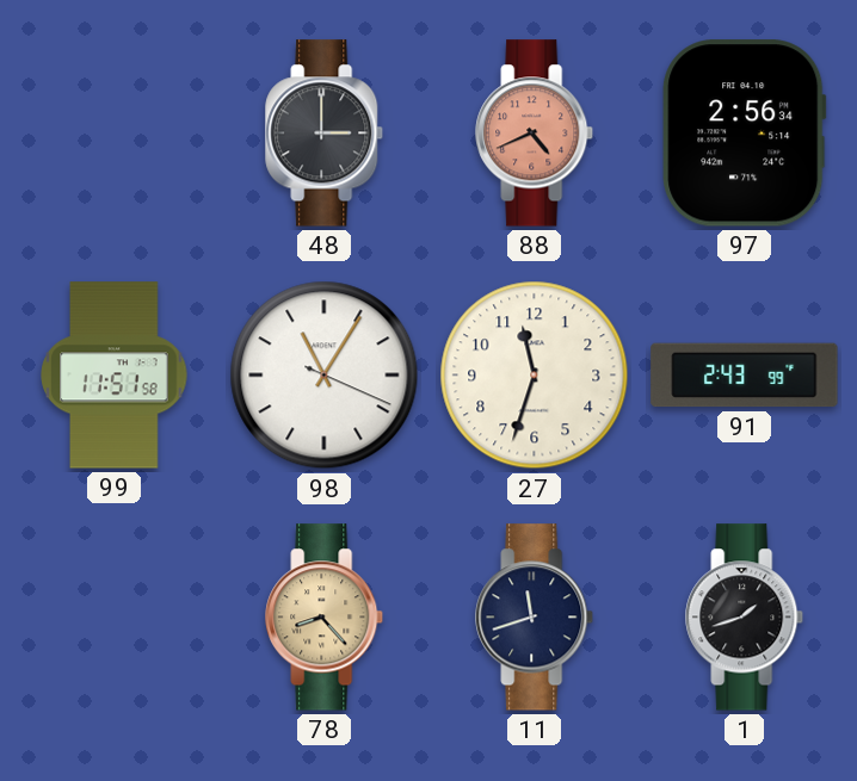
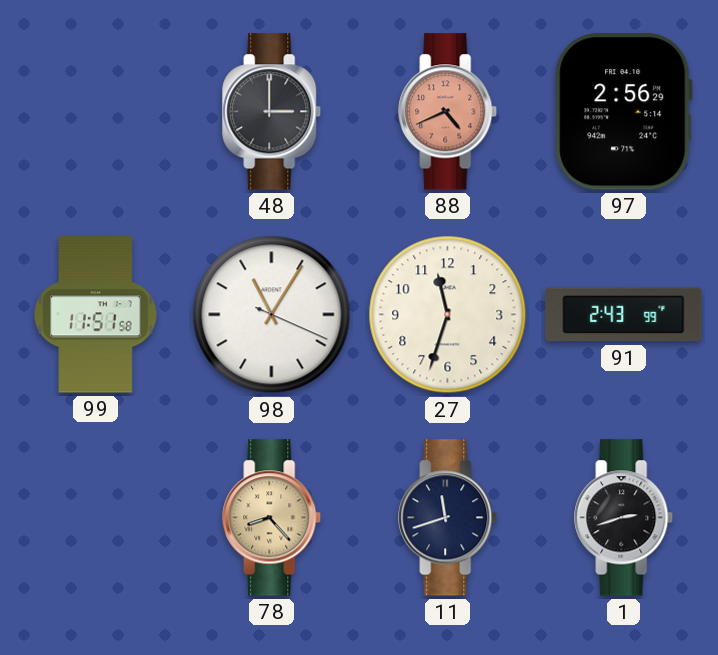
97: 2:56:34 -> 2:56:29
1: 1:42 -> 2:42
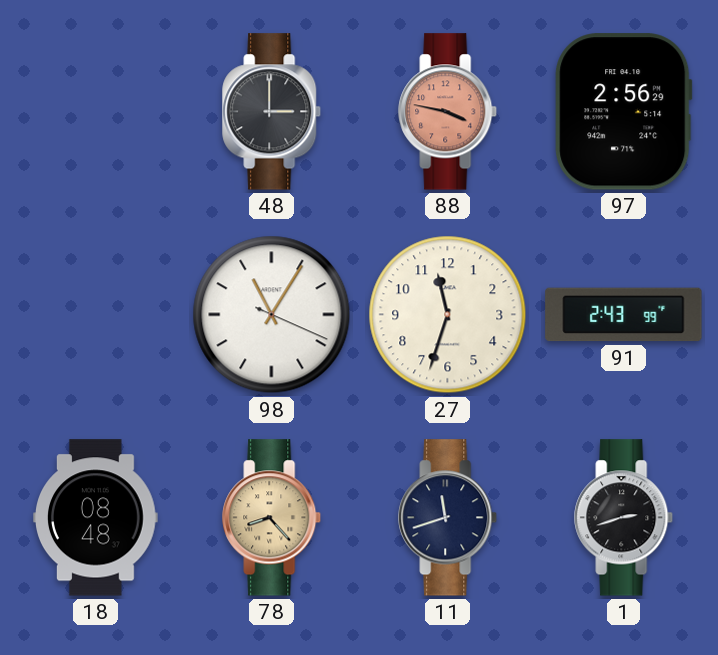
88: 4:41 -> 3:47
99: 11:51 -> none
18: none -> 08:48
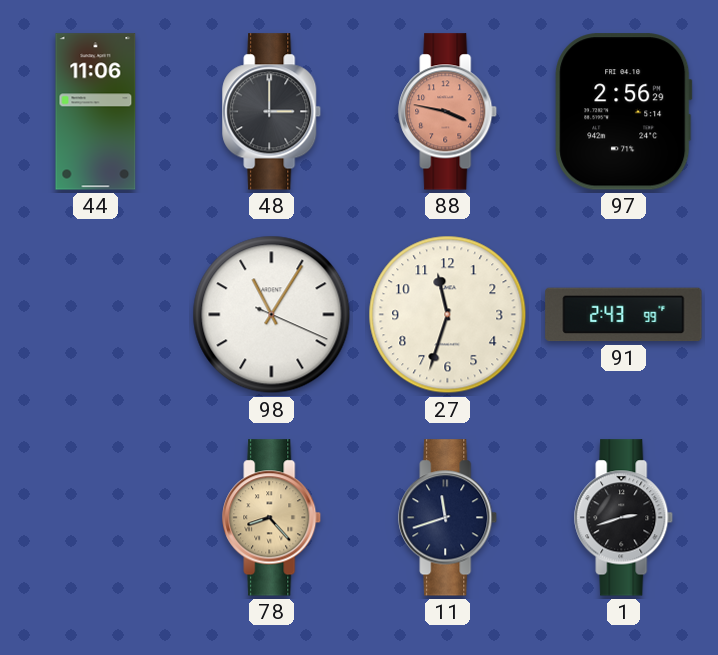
44: none -> 11:06
18: 08:48 -> none
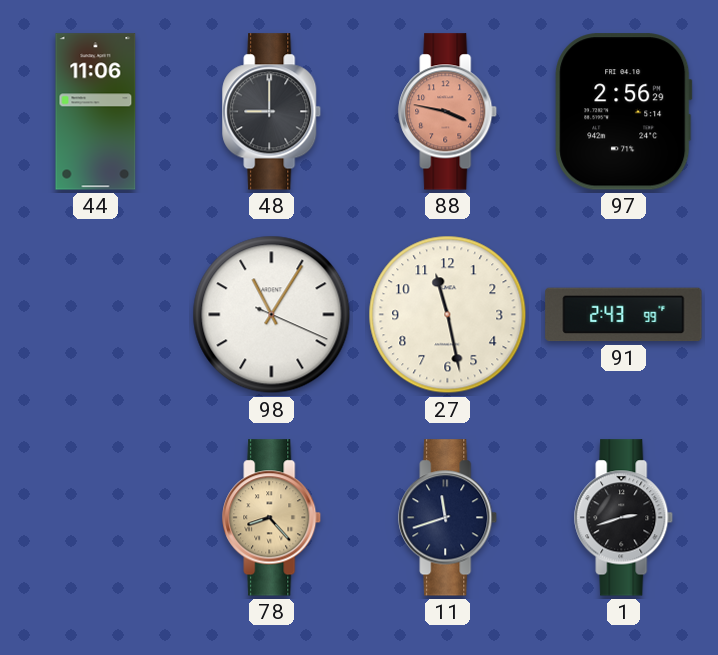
48: 3:00 -> 9:00
27: 11:33 -> 11:28
